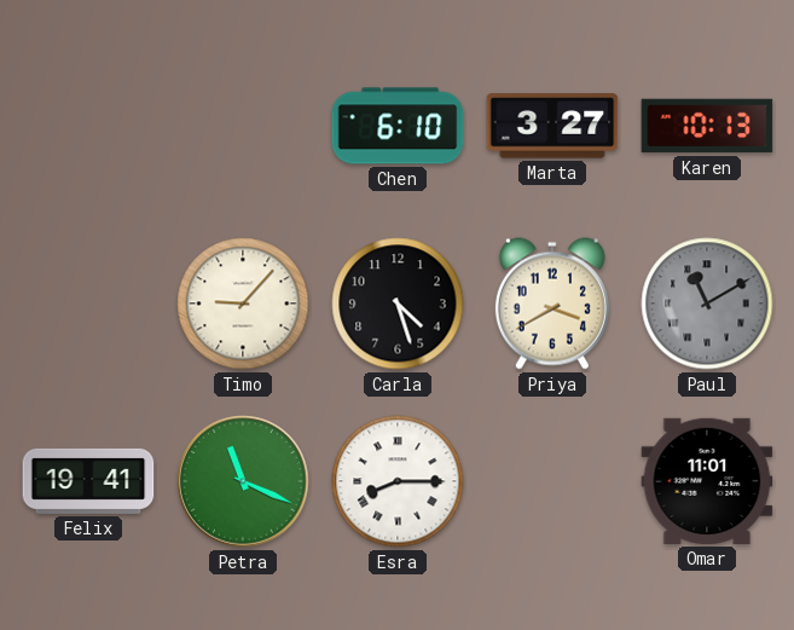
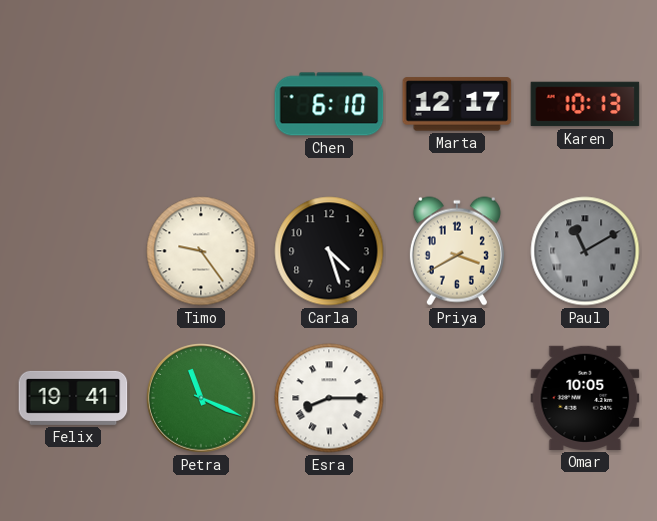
Marta: 3:27 -> 12:17
Timo: 9:07 -> 9:24
Omar: 11:01 -> 10:05
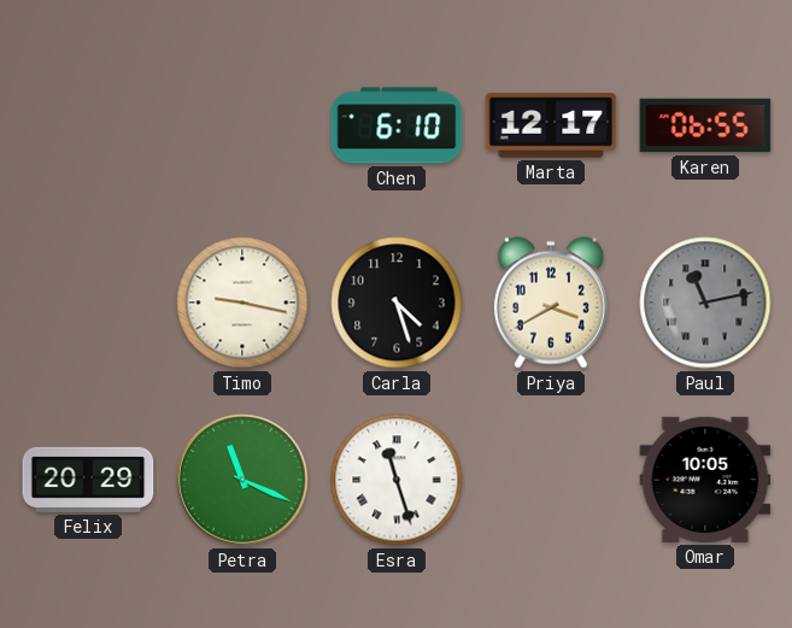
Karen: 10:13 -> 06:55
Timo: 9:24 -> 9:17
Paul: 11:10 -> 11:13
Felix: 19:41 -> 20:29
Esra: 8:15 -> 11:27
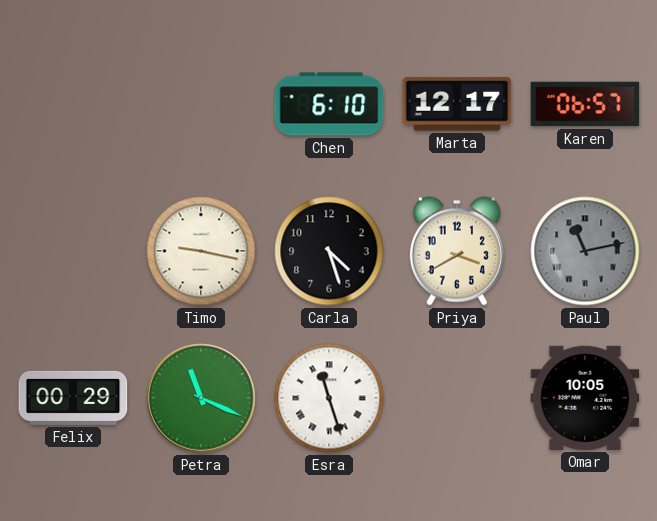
Karen: 06:55 -> 06:57
Felix: 20:29 -> 00:29
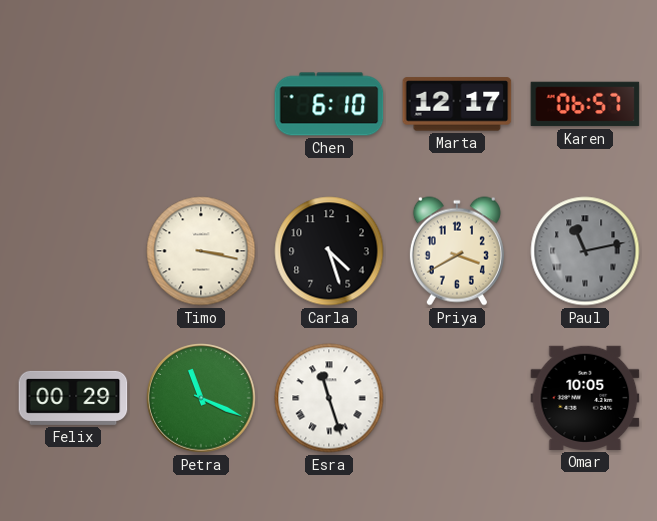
Timo: 9:17 -> 3:17
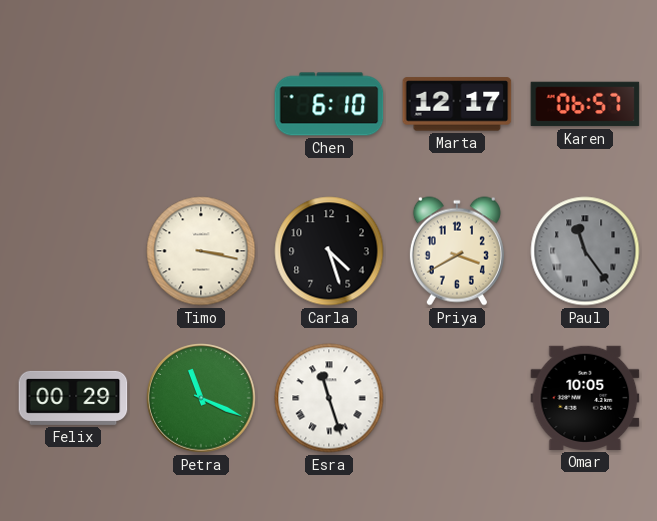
Paul: 11:13 -> 11:24
